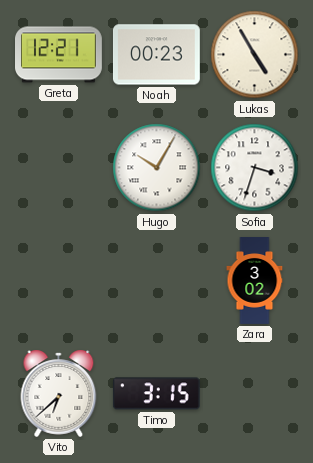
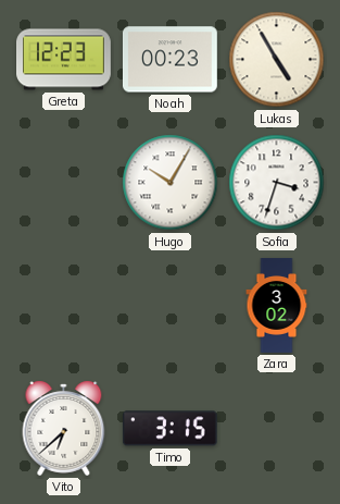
Greta: 12:21 -> 12:23
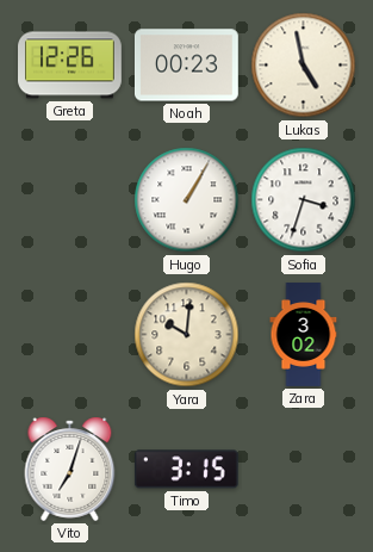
Greta: 12:23 -> 12:26
Lukas: 4:55 -> 4:58
Hugo: 10:05 -> 1:05
Yara: none -> 10:01
Vito: 6:38 -> 7:03
